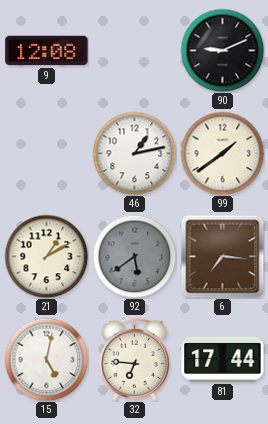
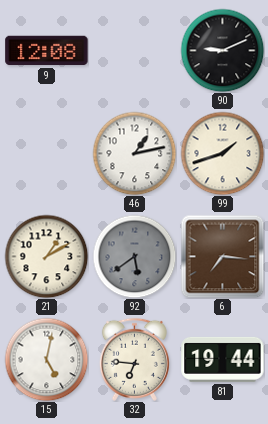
99: 1:39 -> 1:42
81: 17:44 -> 19:44
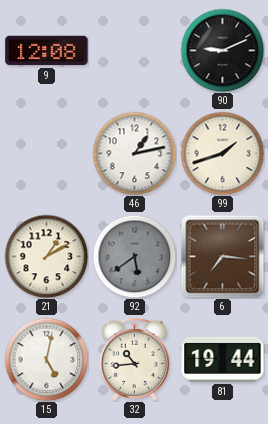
32: 6:46 -> 10:44
